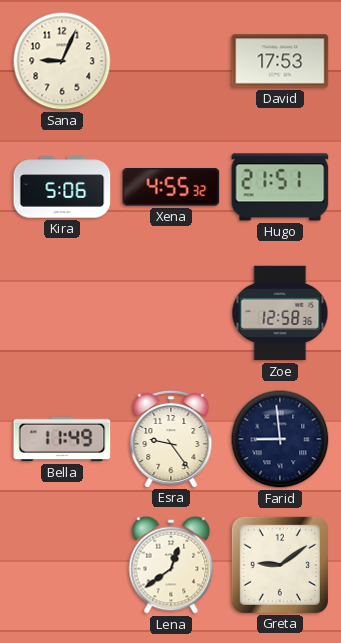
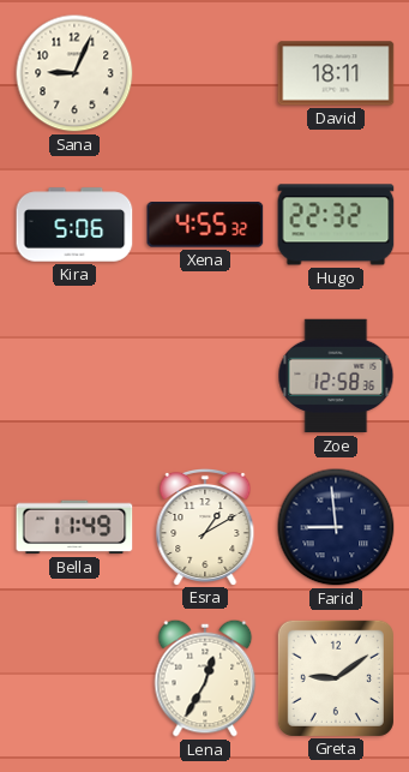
David: 17:53 -> 18:11
Hugo: 21:51 -> 22:32
Esra: 9:24 -> 1:10
Lena: 12:39 -> 12:35
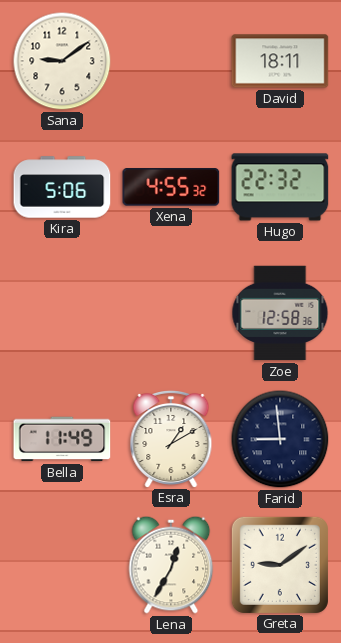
Sana: 9:04 -> 9:09
